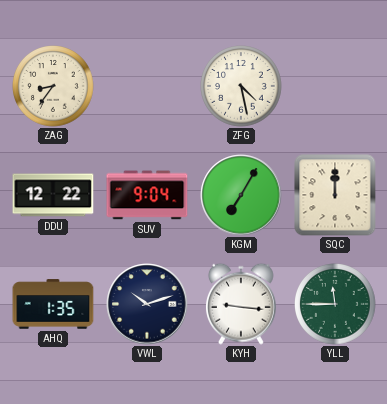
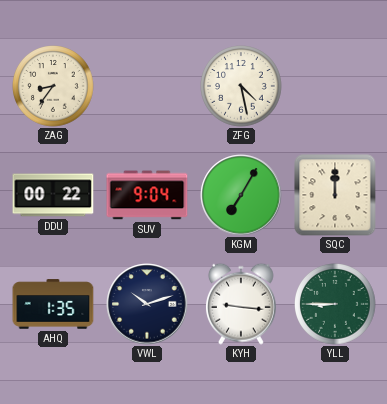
DDU: 12:22 -> 00:22
YLL: 11:45 -> 8:45
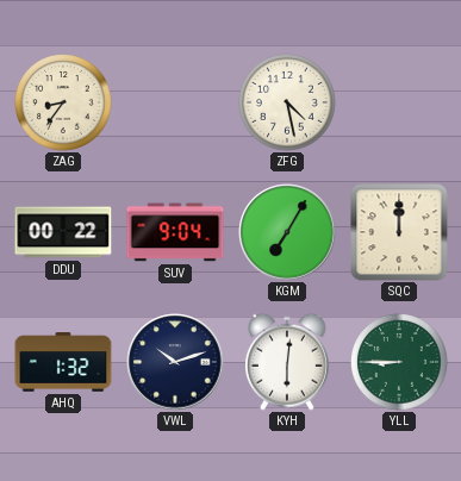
AHQ: 1:35 -> 1:32
KYH: 9:16 -> 6:01
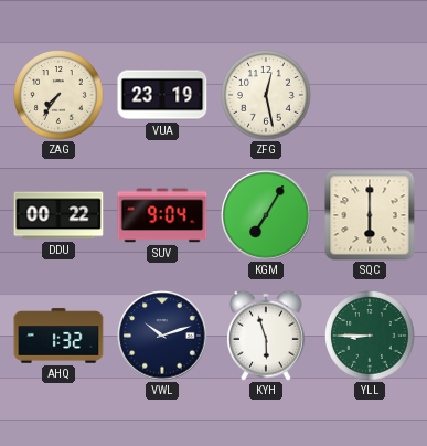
ZAG: 8:36 -> 7:36
VUA: none -> 23:19
ZFG: 4:28 -> 12:28
SQC: 12:00 -> 6:00
KYH: 6:01 -> 5:57
